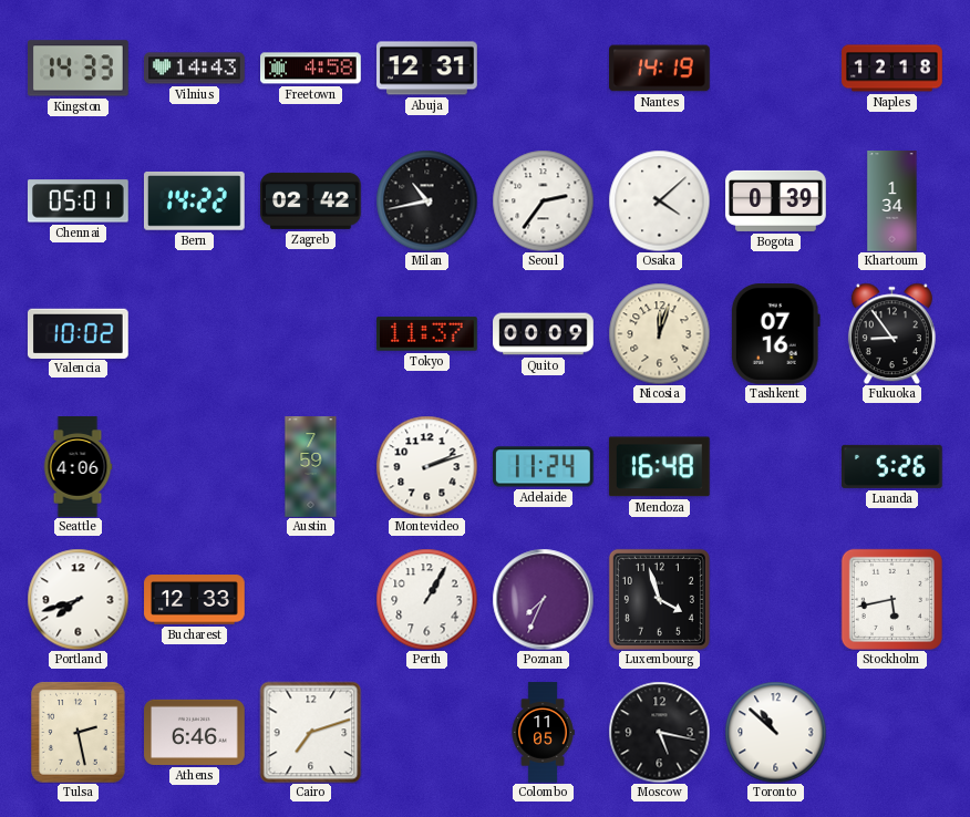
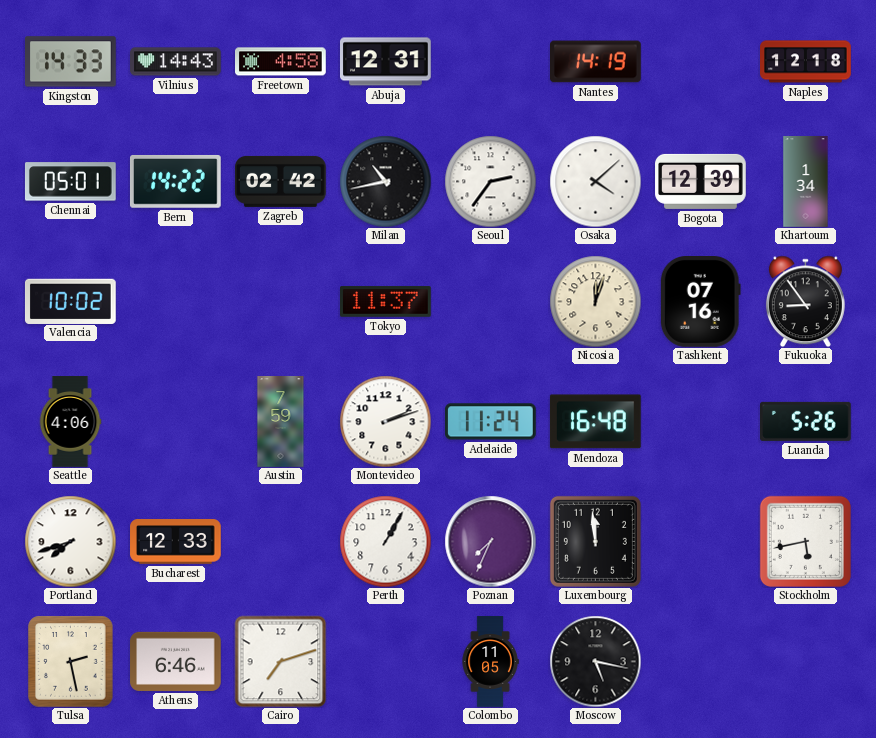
Bogota: 0:39 -> 12:39
Quito: 00:09 -> none
Luxembourg: 3:57 -> 11:59
Toronto: 10:52 -> none
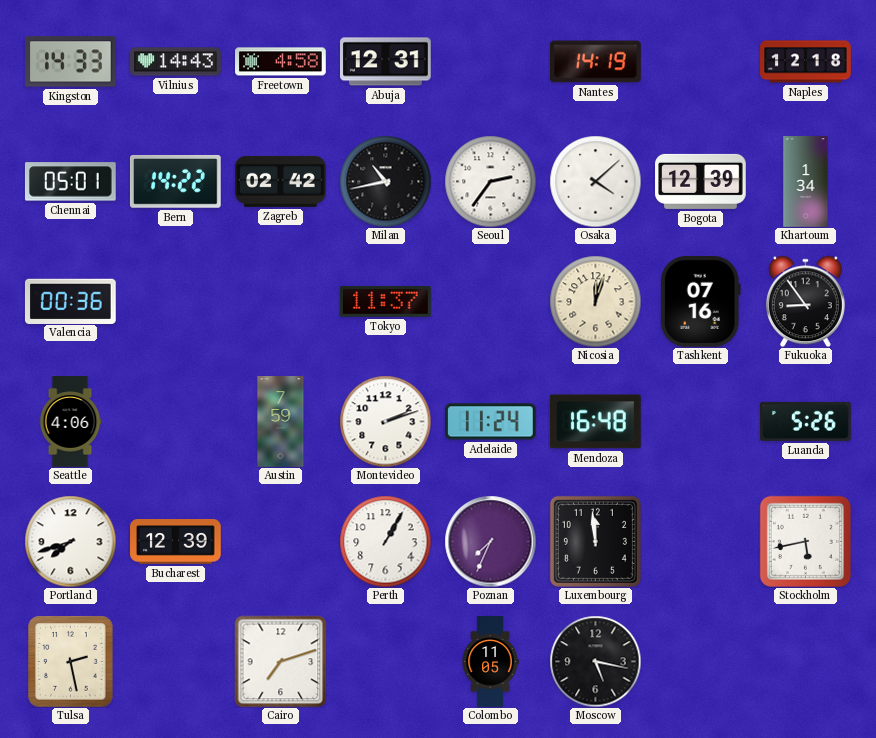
Valencia: 10:02 -> 00:36
Bucharest: 12:33 -> 12:39
Athens: 6:46 -> none
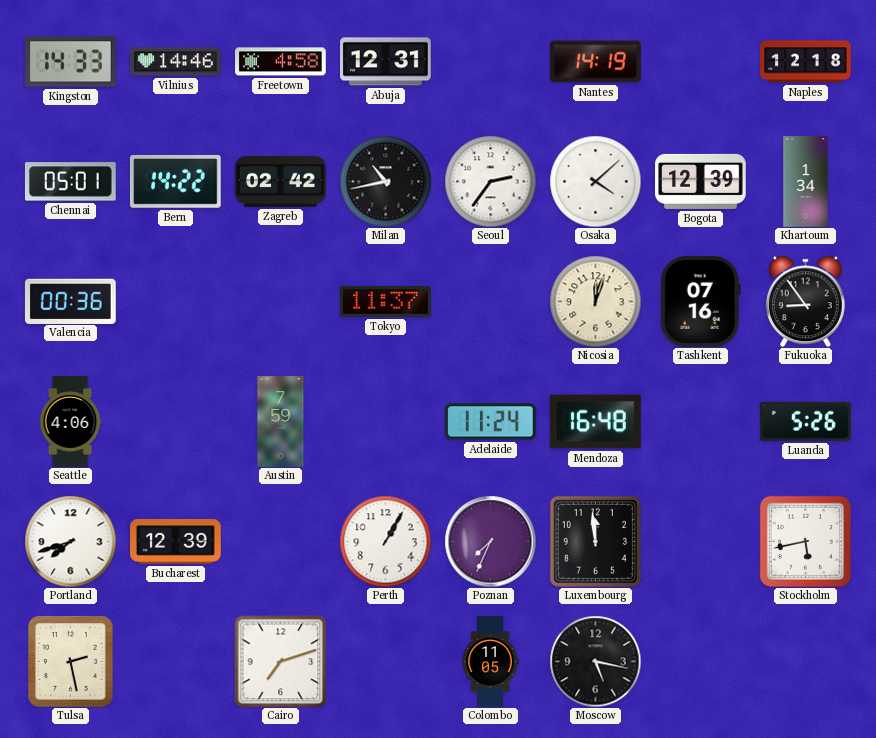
Vilnius: 14:43 -> 14:46
Montevideo: 2:12 -> none
